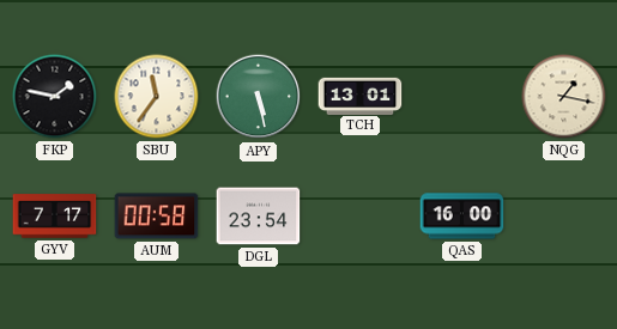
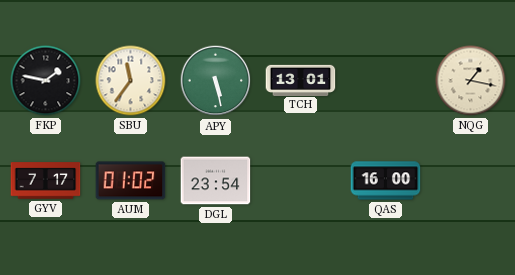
AUM: 00:58 -> 01:02
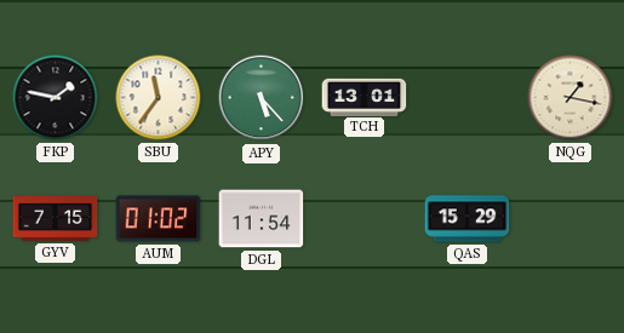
APY: 5:28 -> 5:23
GYV: 7:17 -> 7:15
DGL: 23:54 -> 11:54
QAS: 16:00 -> 15:29
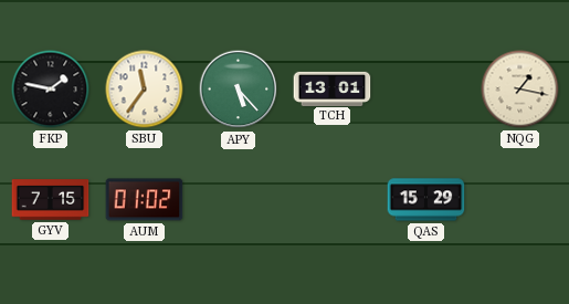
DGL: 11:54 -> none
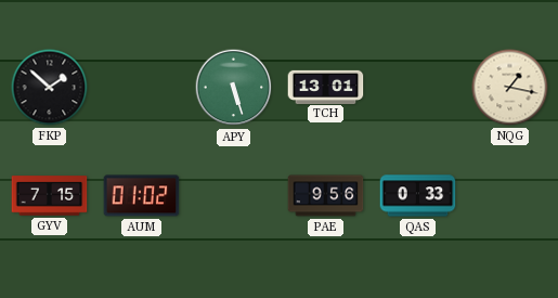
FKP: 1:47 -> 1:52
SBU: 11:36 -> none
APY: 5:23 -> 5:27
PAE: none -> 9:56
QAS: 15:29 -> 0:33
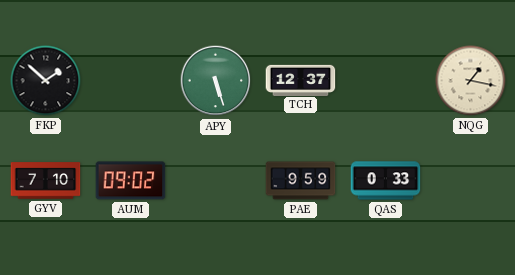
TCH: 13:01 -> 12:37
GYV: 7:15 -> 7:10
AUM: 01:02 -> 09:02
PAE: 9:56 -> 9:59
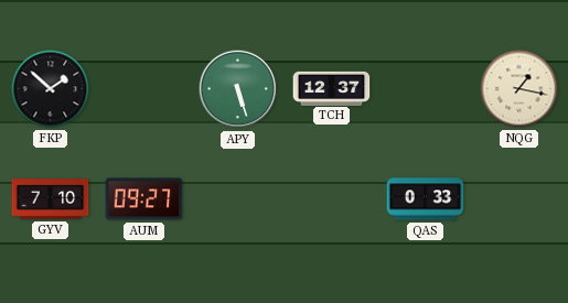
AUM: 09:02 -> 09:27
PAE: 9:59 -> none
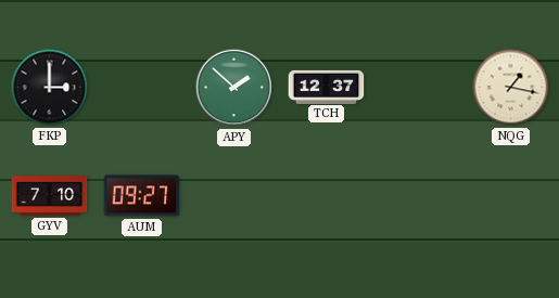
FKP: 1:52 -> 3:00
APY: 5:27 -> 1:52
QAS: 0:33 -> none
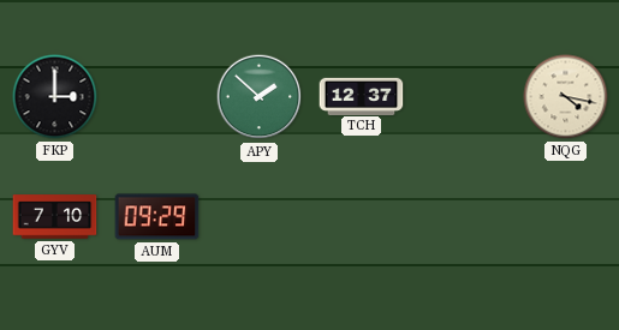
NQG: 1:17 -> 4:17
AUM: 09:27 -> 09:29
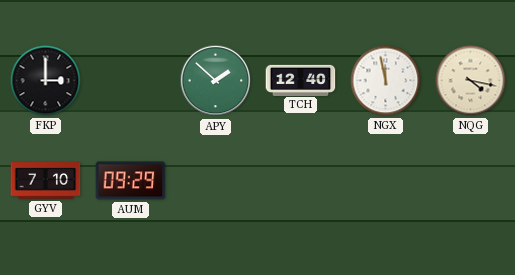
TCH: 12:37 -> 12:40
NGX: none -> 11:58
